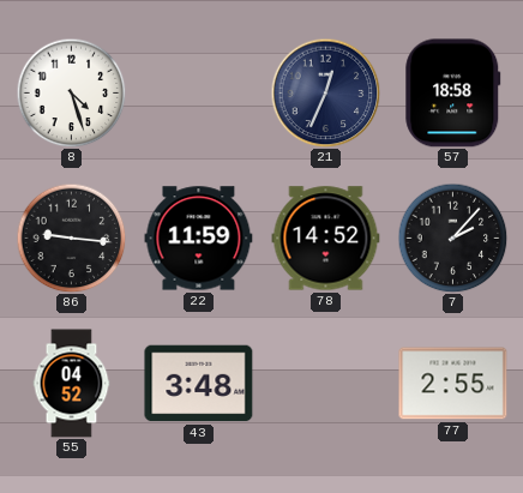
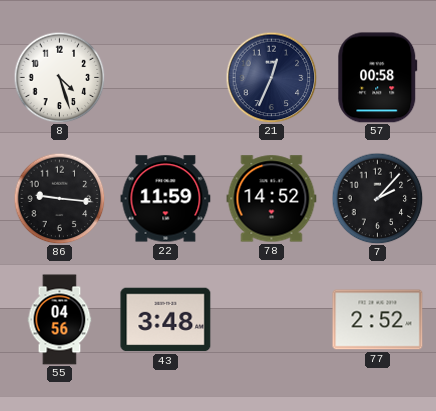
57: 18:58 -> 00:58
55: 04:52 -> 04:56
77: 2:55 -> 2:52
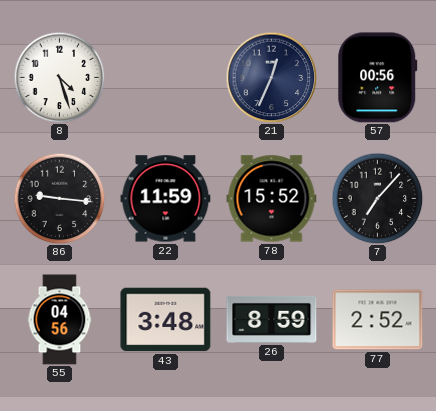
57: 00:58 -> 00:56
78: 14:52 -> 15:52
7: 2:07 -> 7:07
26: none -> 8:59
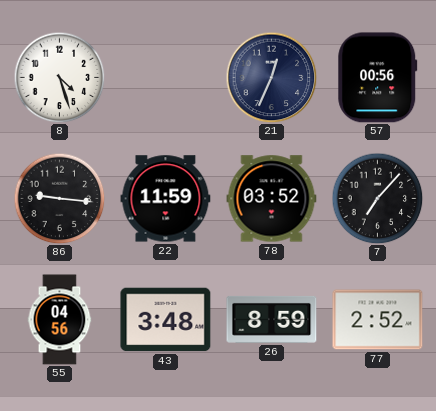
78: 15:52 -> 03:52
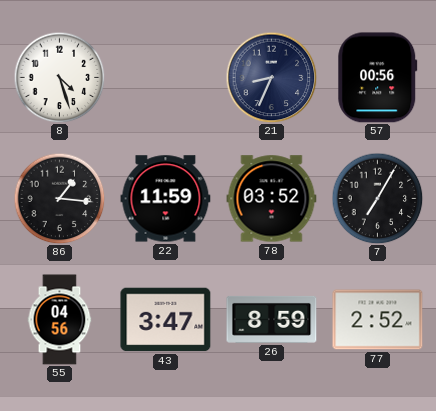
21: 12:34 -> 8:34
86: 9:16 -> 1:16
7: 7:07 -> 7:05
43: 3:48 -> 3:47
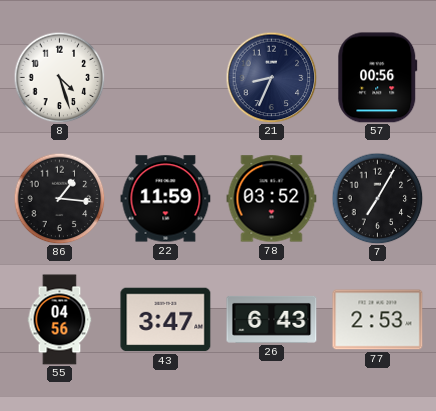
26: 8:59 -> 6:43
77: 2:52 -> 2:53
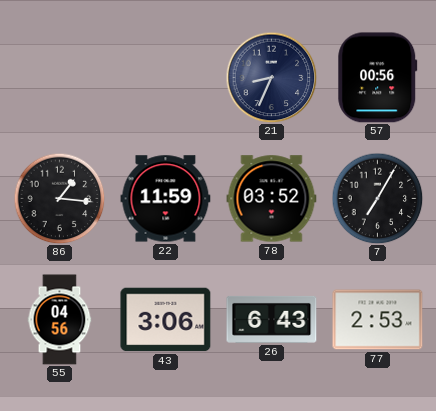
8: 4:27 -> none
43: 3:47 -> 3:06
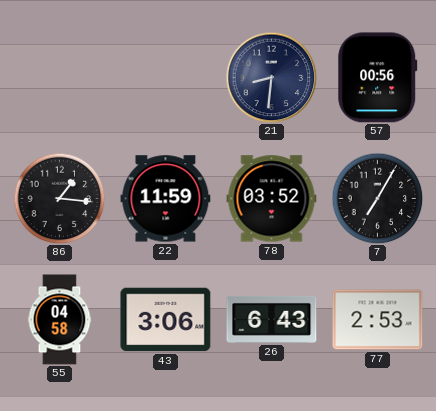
21: 8:34 -> 8:31
55: 04:56 -> 04:58
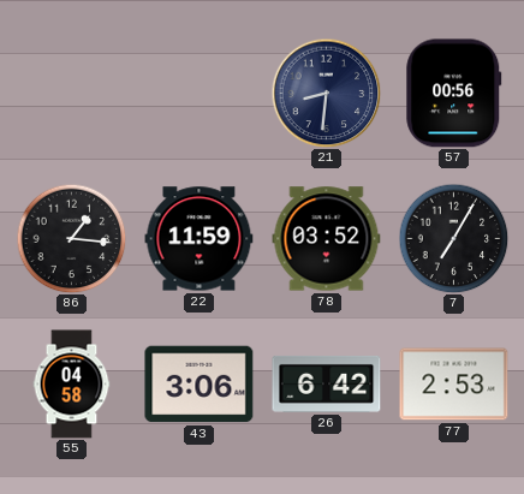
26: 6:43 -> 6:42
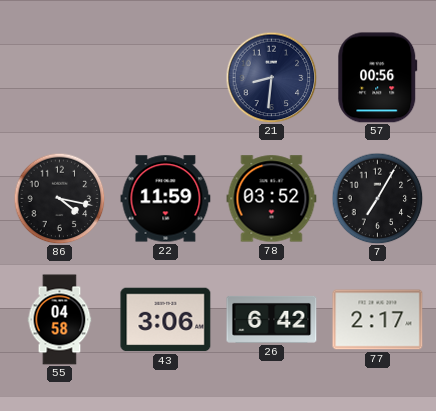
86: 1:16 -> 4:17
77: 2:53 -> 2:17
